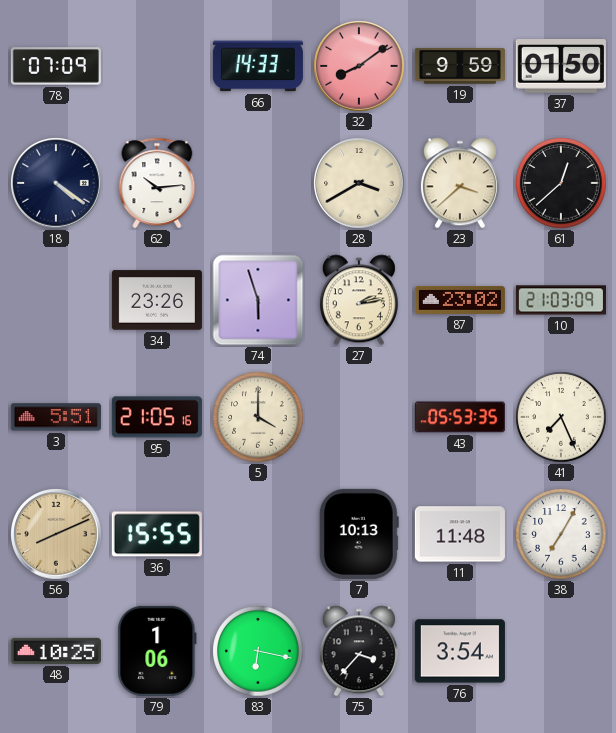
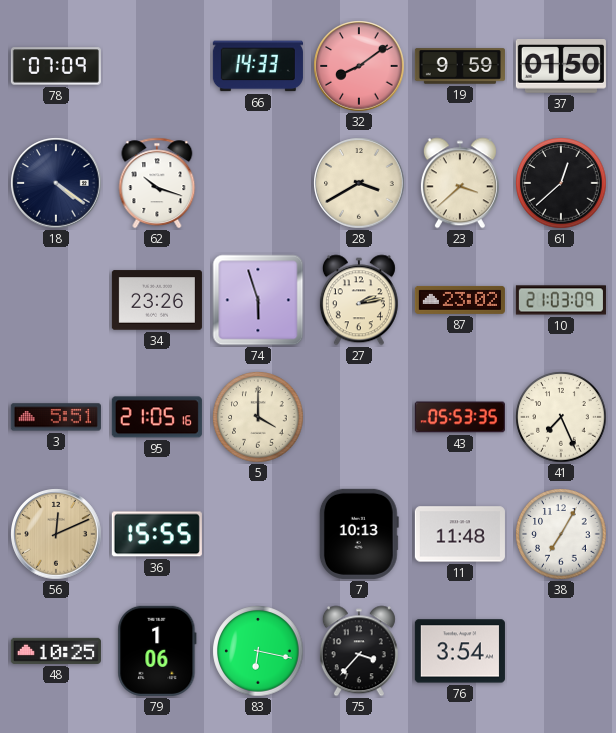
62: 10:14 -> 10:18
56: 8:11 -> 12:11
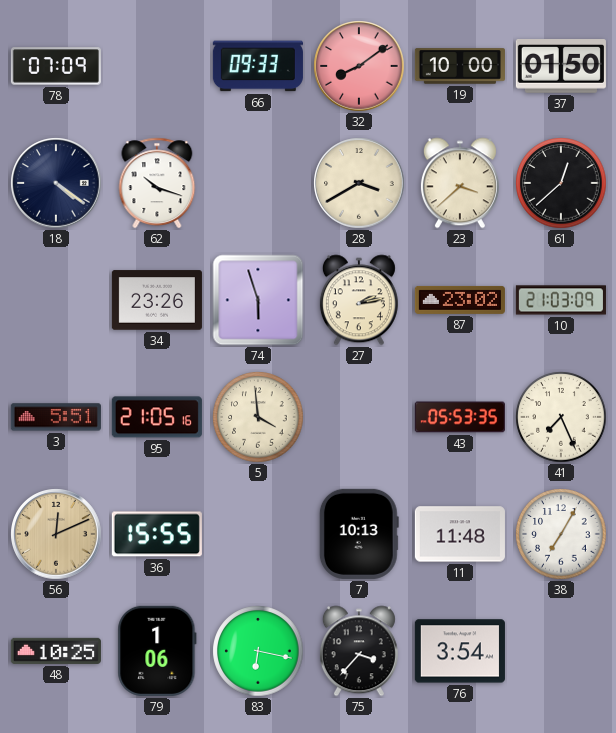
66: 14:33 -> 09:33
19: 9:59 -> 10:00
5: 4:00 -> 3:59
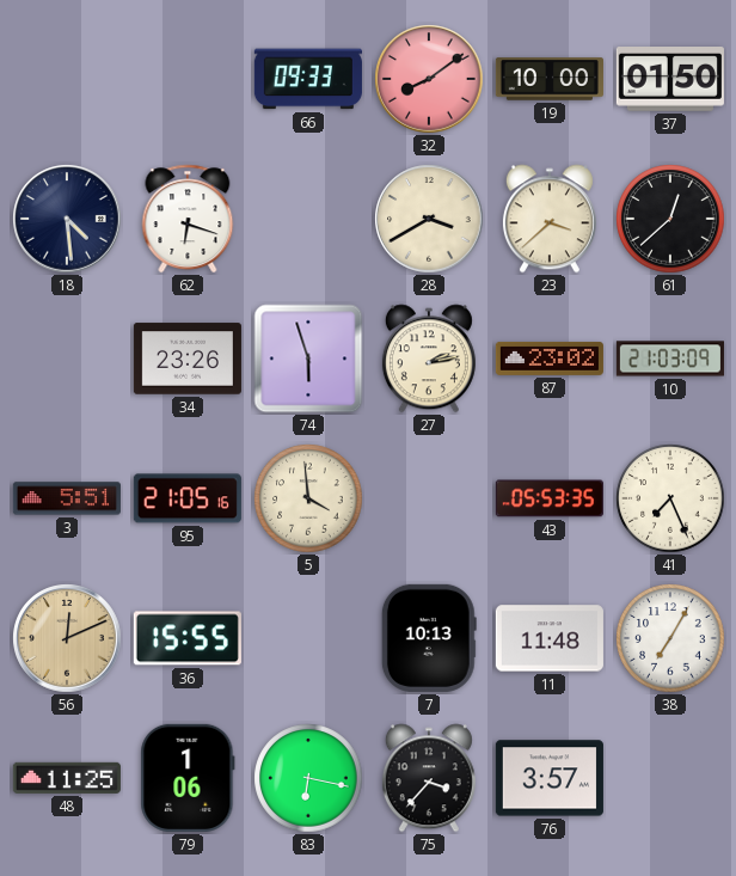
78: 07:09 -> none
18: 4:21 -> 4:29
62: 10:18 -> 6:18
48: 10:25 -> 11:25
76: 3:54 -> 3:57
